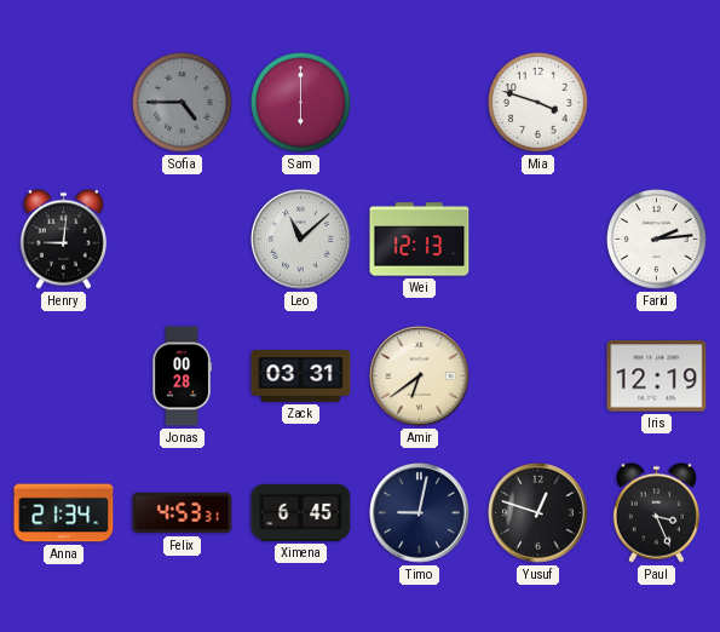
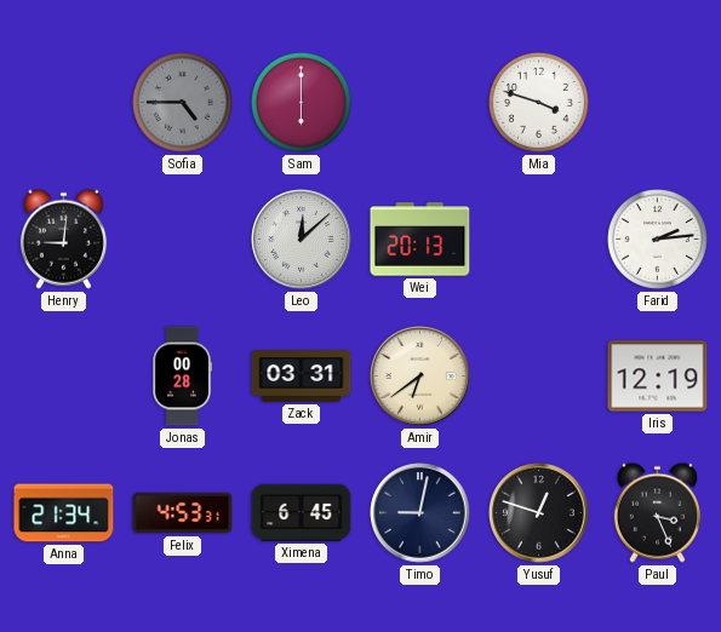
Leo: 11:08 -> 12:08
Wei: 12:13 -> 20:13
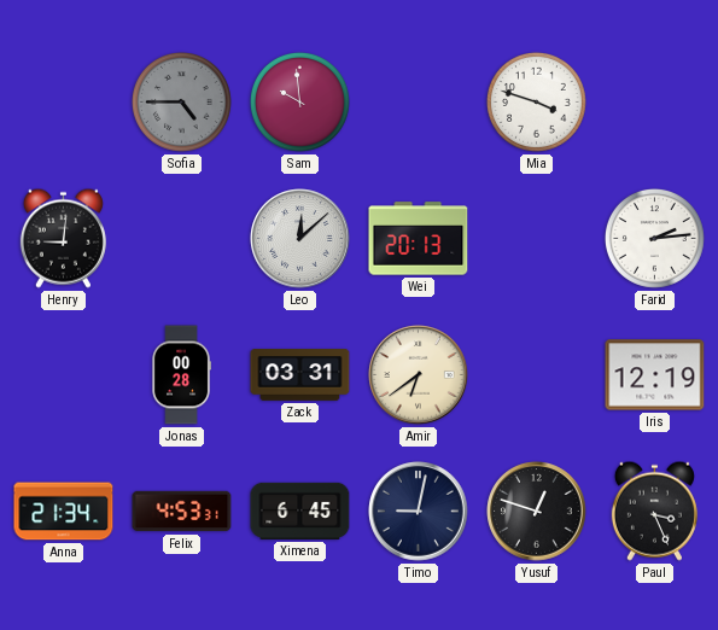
Sam: 6:00 -> 9:59
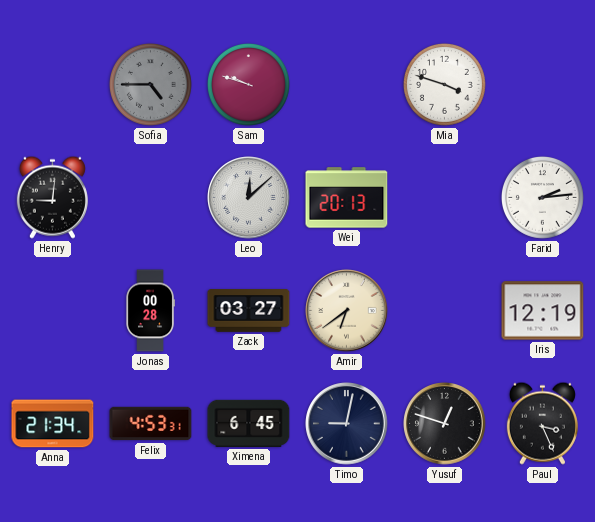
Sam: 9:59 -> 9:48
Zack: 03:31 -> 03:27
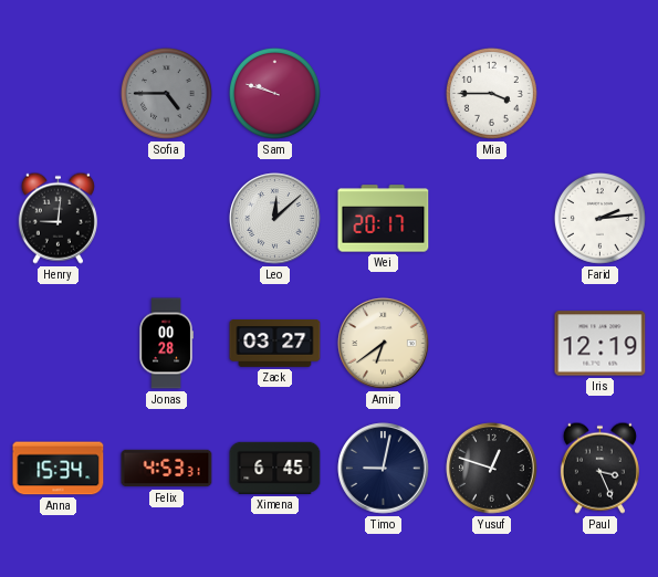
Mia: 3:48 -> 3:45
Wei: 20:13 -> 20:17
Anna: 21:34 -> 15:34
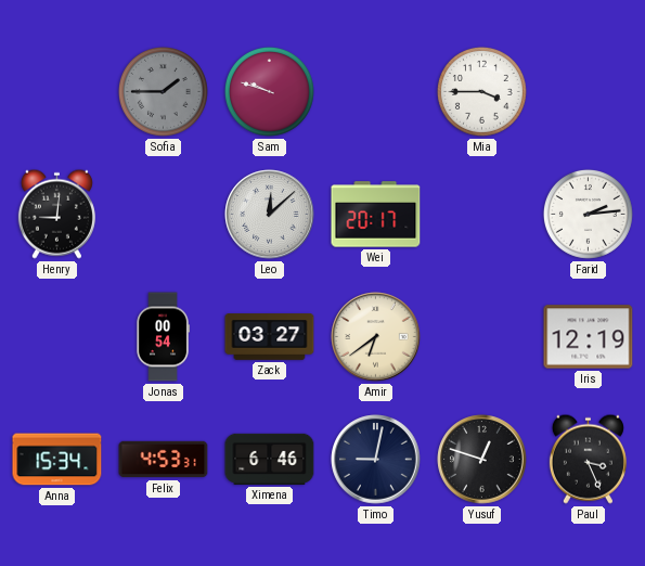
Sofia: 4:45 -> 1:45
Jonas: 00:28 -> 00:54
Ximena: 6:45 -> 6:46
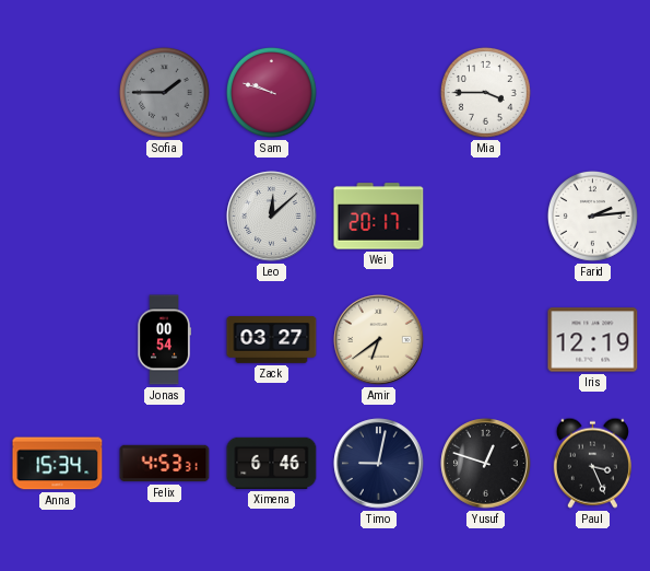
Henry: 9:01 -> none
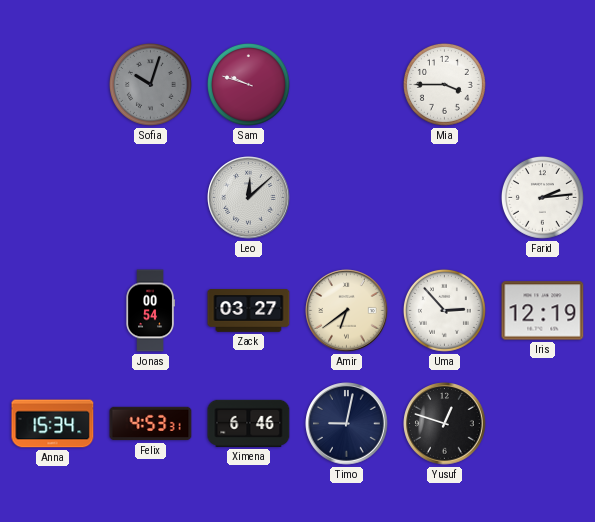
Sofia: 1:45 -> 10:03
Wei: 20:17 -> none
Uma: none -> 2:53
Paul: 3:26 -> none
